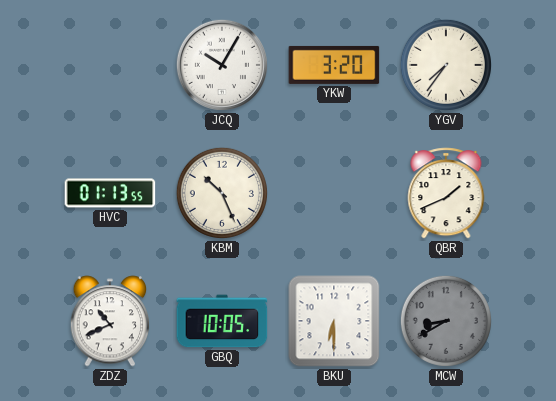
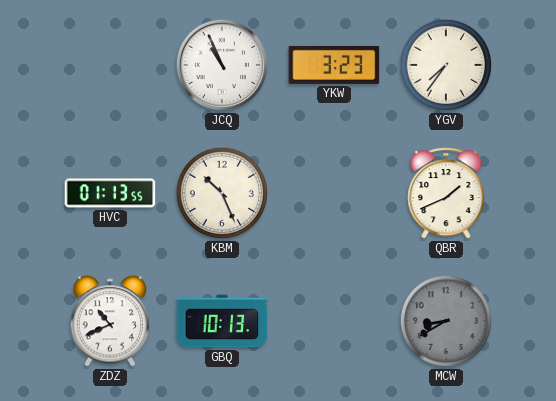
JCQ: 10:05 -> 10:56
YKW: 3:20 -> 3:23
GBQ: 10:05 -> 10:13
BKU: 6:30 -> none
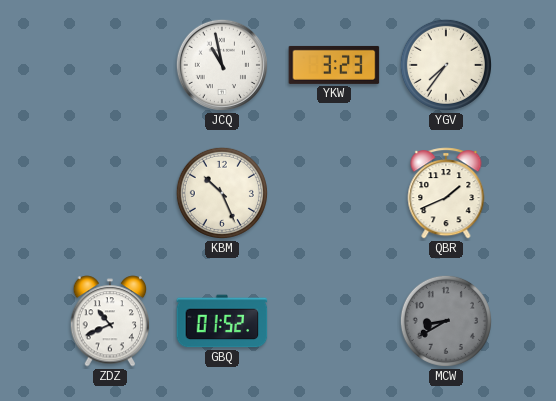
JCQ: 10:56 -> 10:58
HVC: 01:13 -> none
GBQ: 10:13 -> 01:52
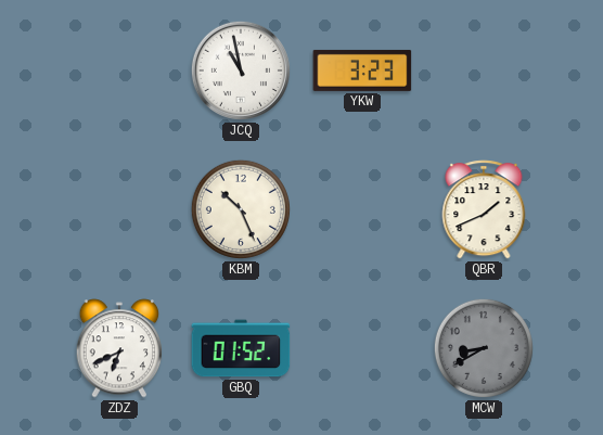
YGV: 7:36 -> none
ZDZ: 10:41 -> 6:41
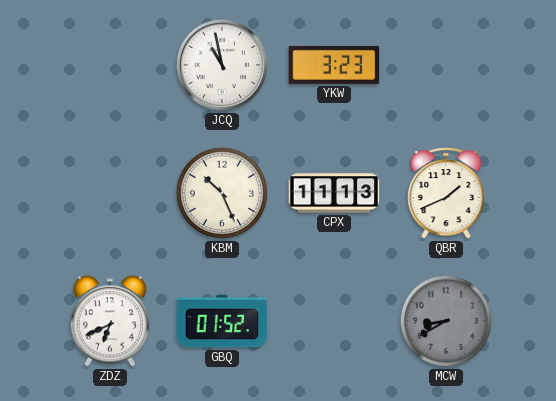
CPX: none -> 11:13
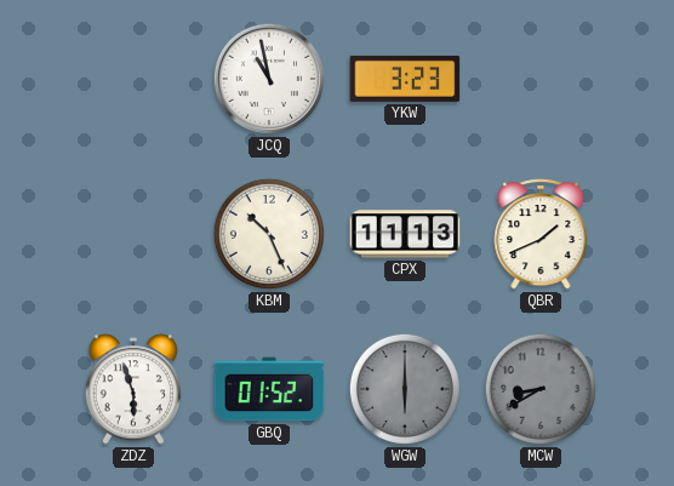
ZDZ: 6:41 -> 5:57
WGW: none -> 6:00
